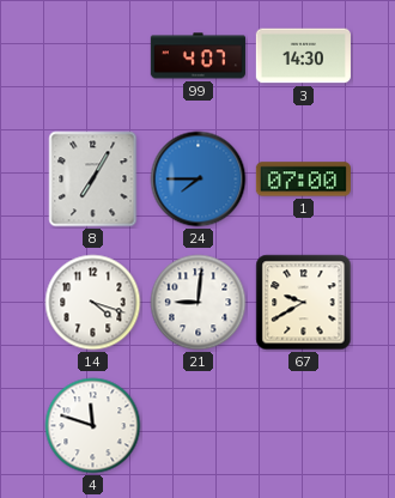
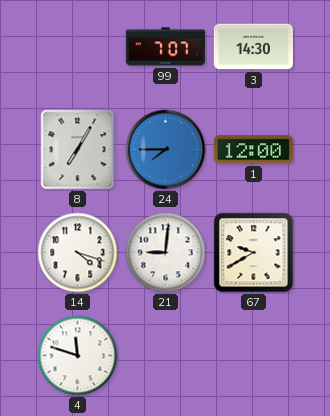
99: 4:07 -> 7:07
1: 07:00 -> 12:00
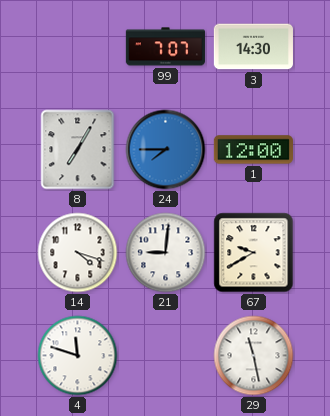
29: none -> 11:28
